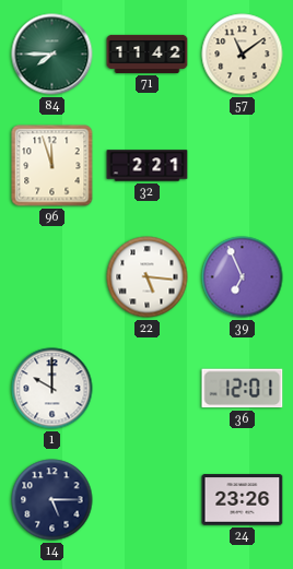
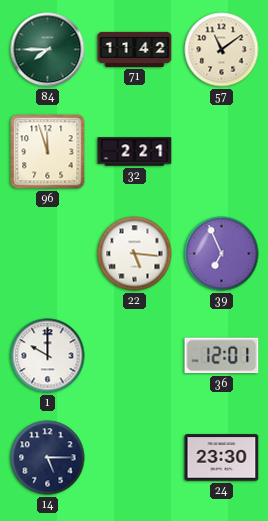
24: 23:26 -> 23:30
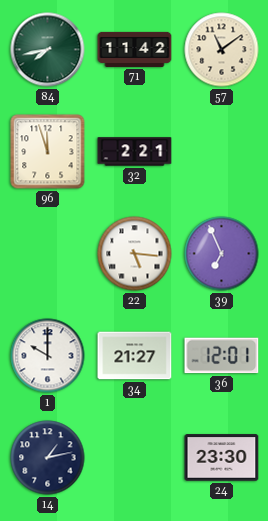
84: 7:45 -> 7:43
34: none -> 21:27
14: 5:15 -> 1:13
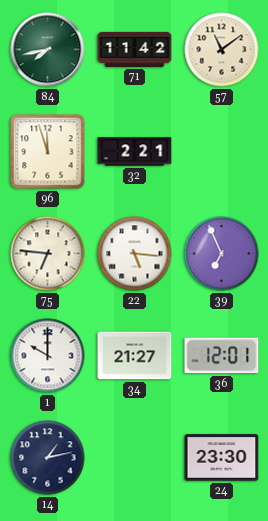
75: none -> 6:46
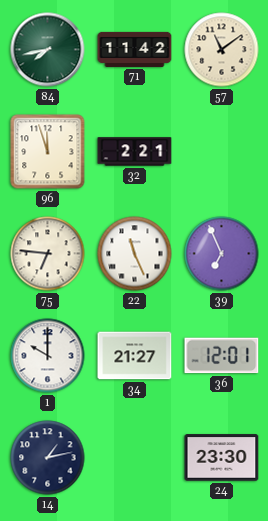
22: 5:16 -> 11:26
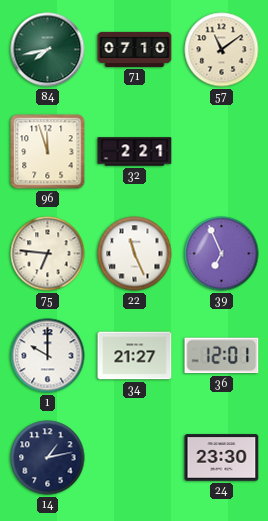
71: 11:42 -> 07:10
